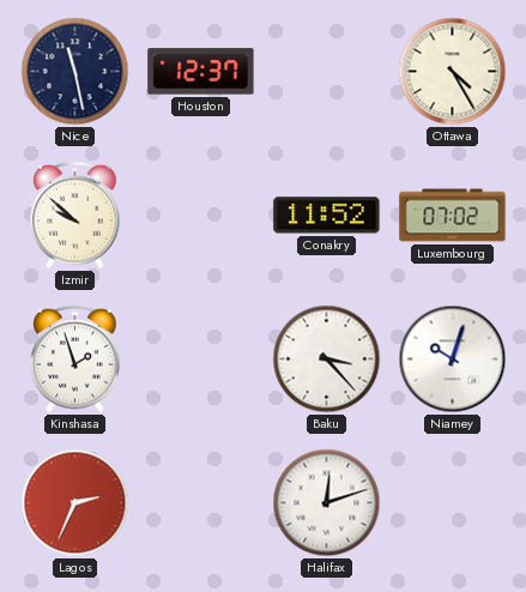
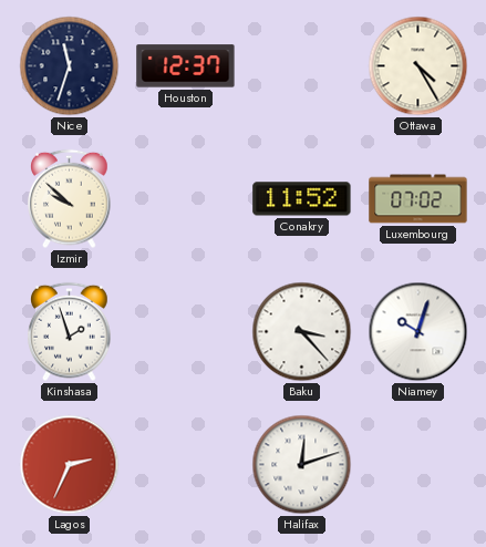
Nice: 11:28 -> 11:33
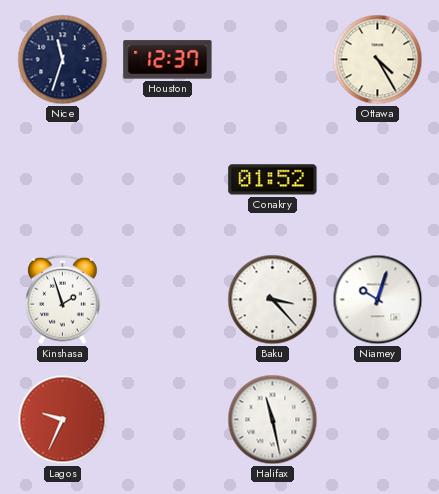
Izmir: 9:52 -> none
Conakry: 11:52 -> 01:52
Luxembourg: 07:02 -> none
Lagos: 2:34 -> 9:34
Halifax: 12:12 -> 11:28
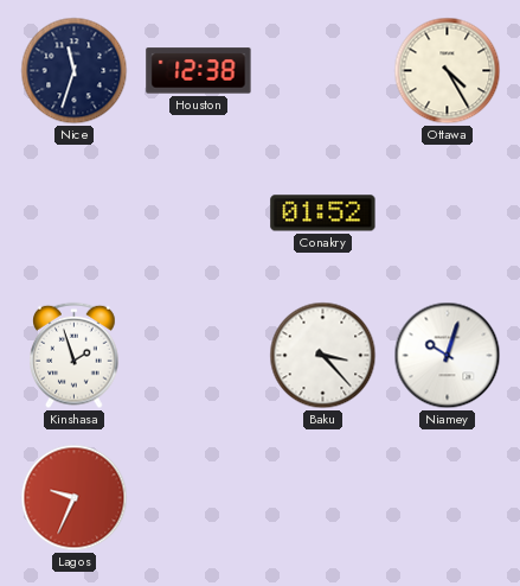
Houston: 12:37 -> 12:38
Halifax: 11:28 -> none
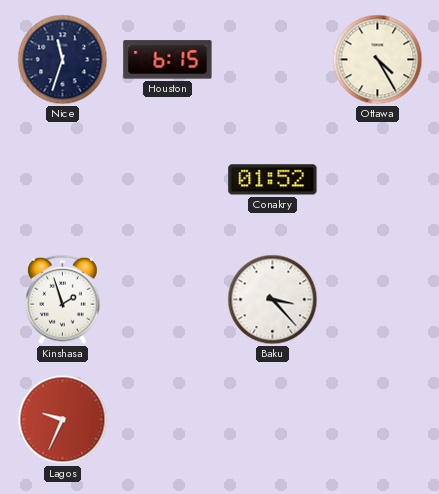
Houston: 12:38 -> 6:15
Niamey: 10:03 -> none
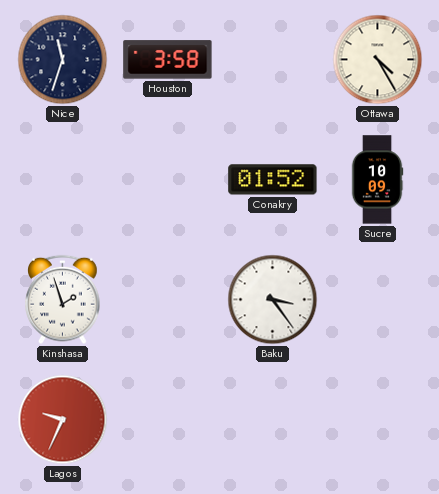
Houston: 6:15 -> 3:58
Sucre: none -> 10:09
Baku: 3:23 -> 3:24
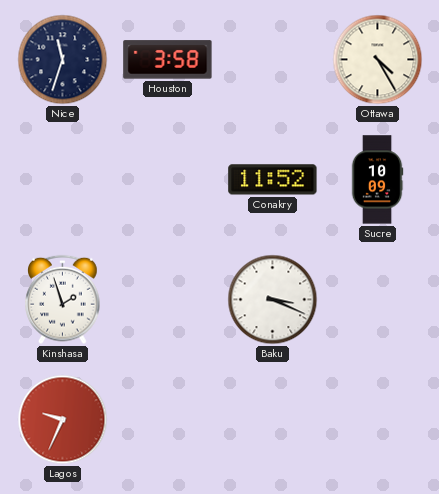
Conakry: 01:52 -> 11:52
Baku: 3:24 -> 3:19
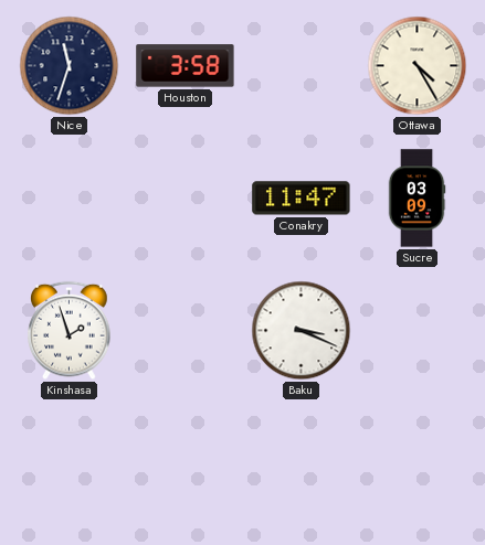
Conakry: 11:52 -> 11:47
Sucre: 10:09 -> 03:09
Lagos: 9:34 -> none
